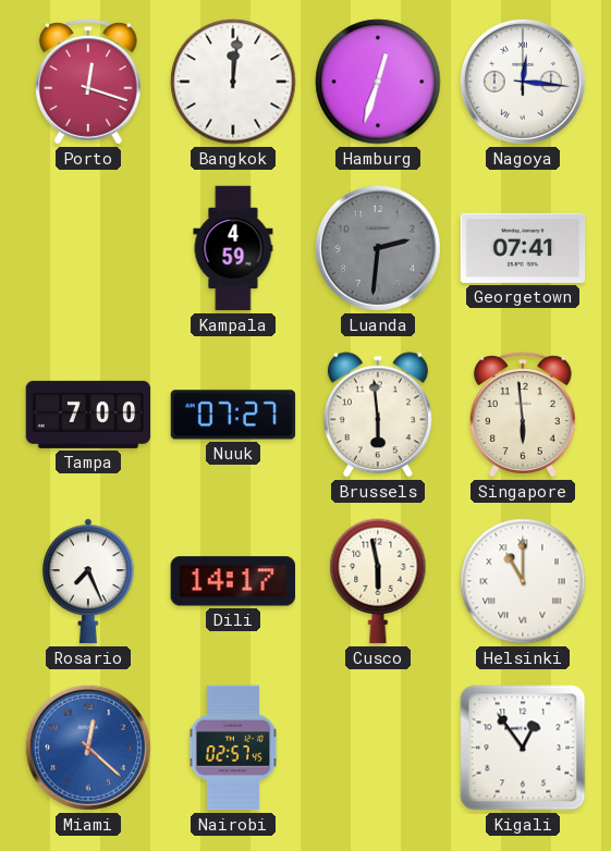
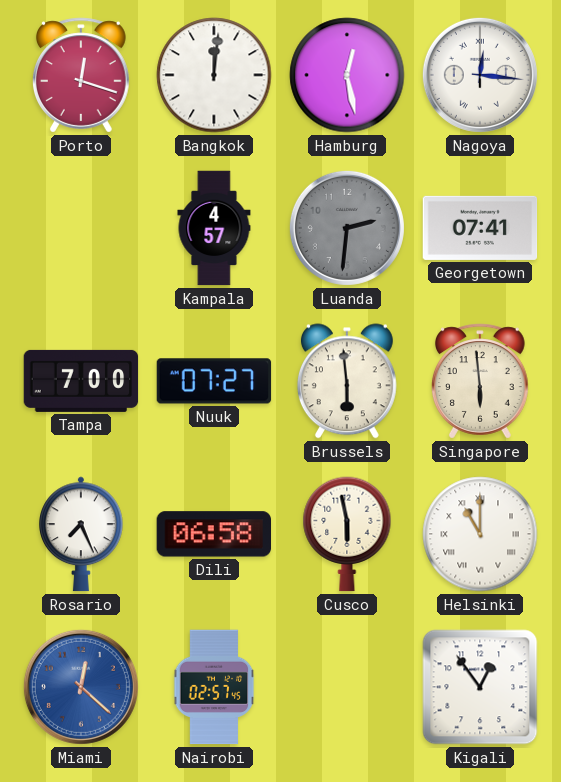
Hamburg: 12:33 -> 12:28
Kampala: 4:59 -> 4:57
Dili: 14:17 -> 06:58
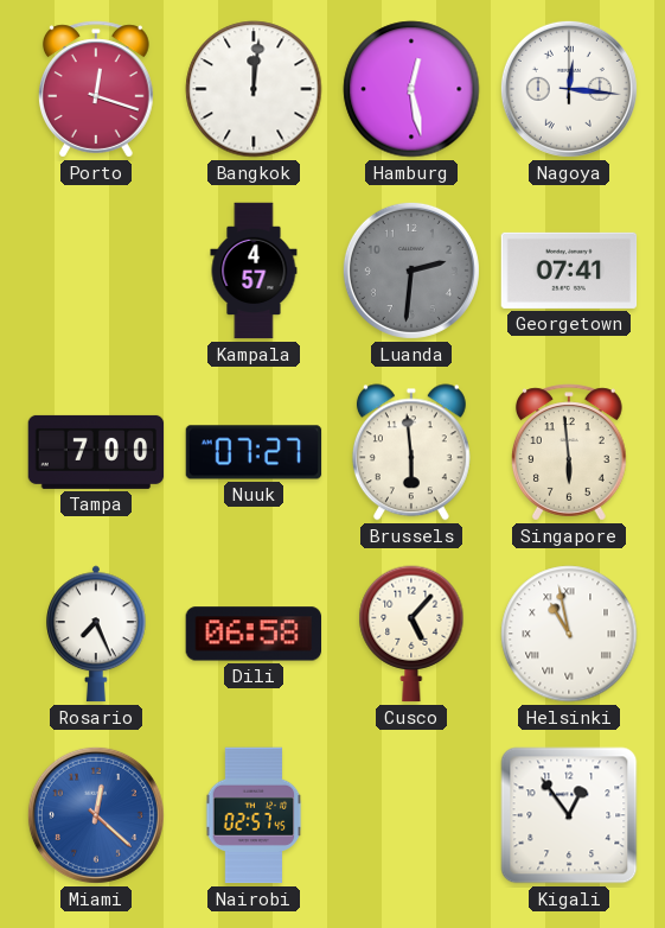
Cusco: 5:58 -> 5:07
Helsinki: 11:00 -> 10:58
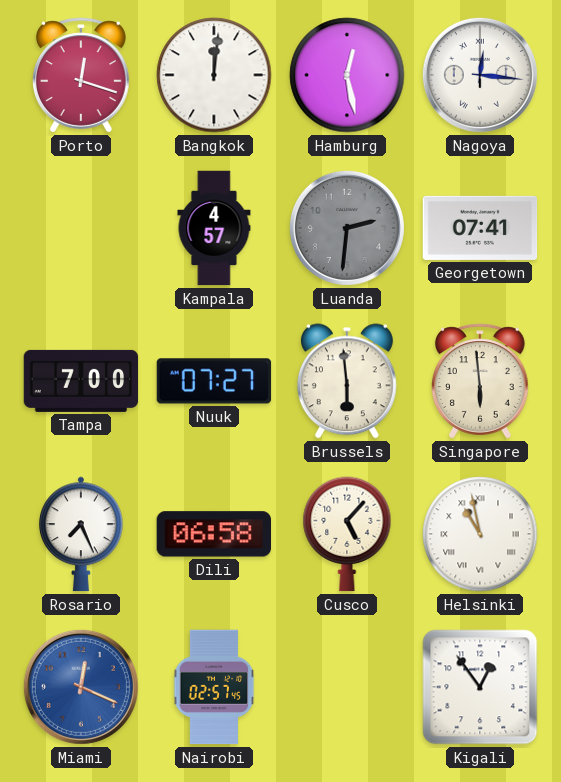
Miami: 12:22 -> 12:19
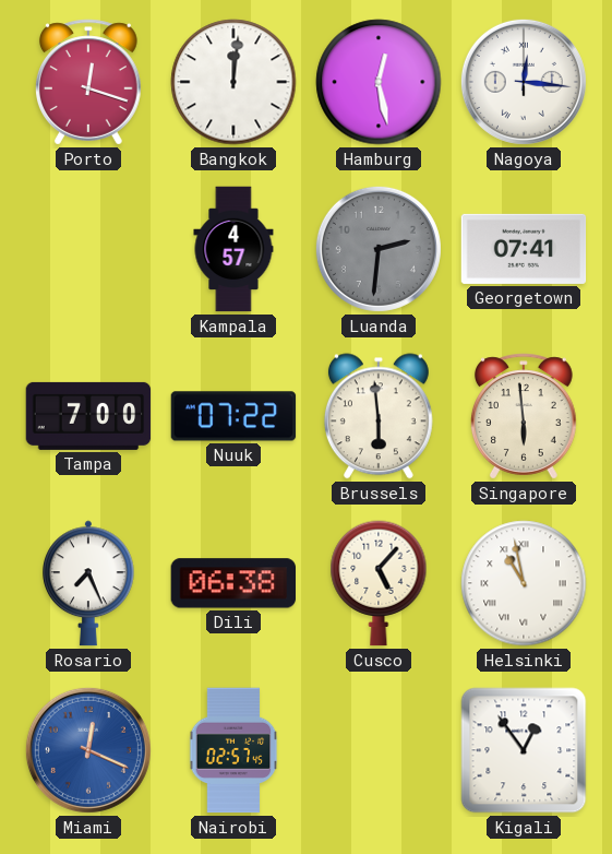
Nuuk: 07:27 -> 07:22
Dili: 06:58 -> 06:38
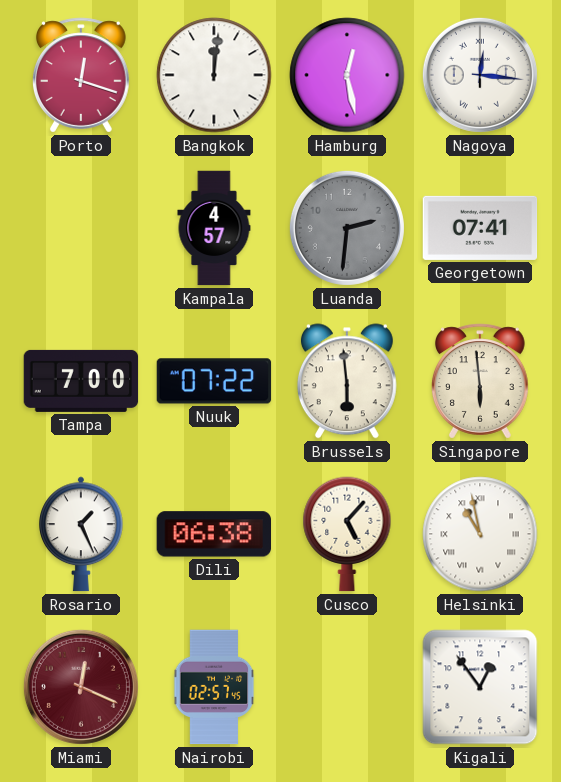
Rosario: 7:26 -> 1:26
Miami dial: blue -> burgundy
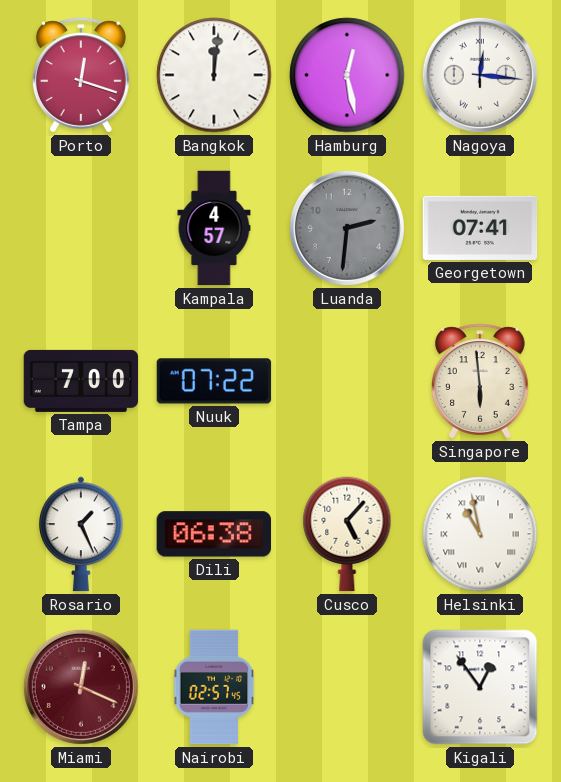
Brussels: 5:59 -> none
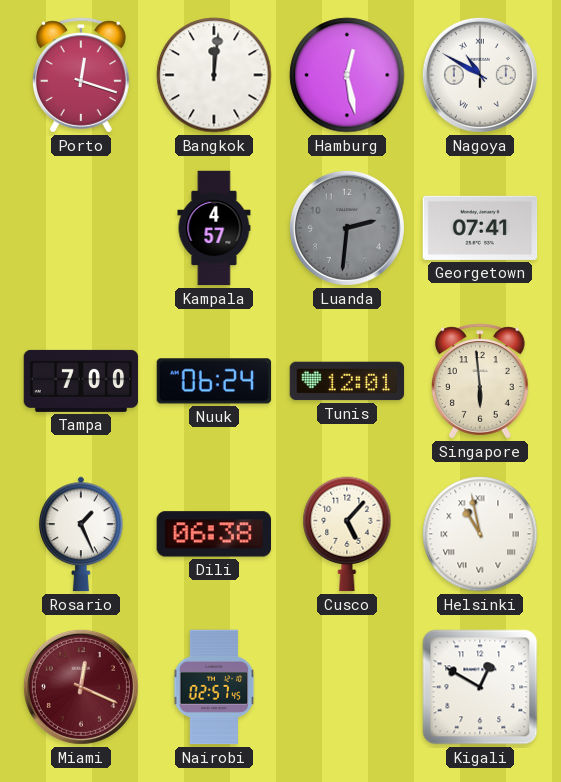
Nagoya: 12:16 -> 10:50
Nuuk: 07:22 -> 06:24
Tunis: none -> 12:01
Kigali: 12:54 -> 12:50
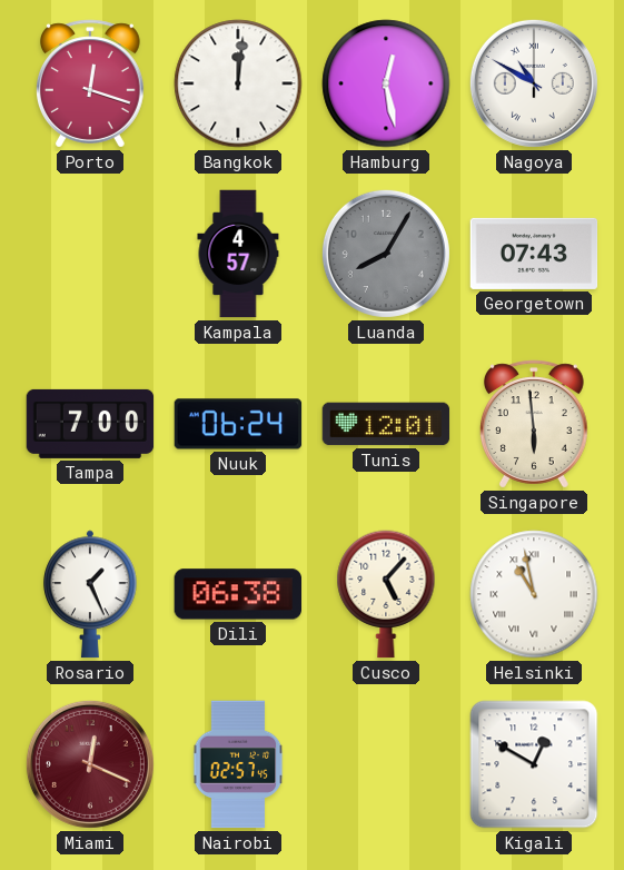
Luanda: 2:31 -> 8:05
Georgetown: 07:41 -> 07:43
